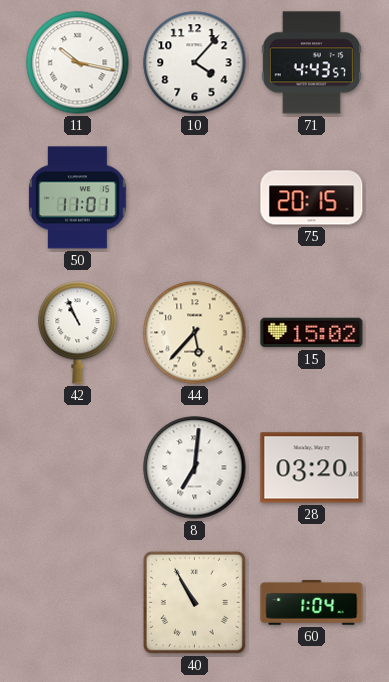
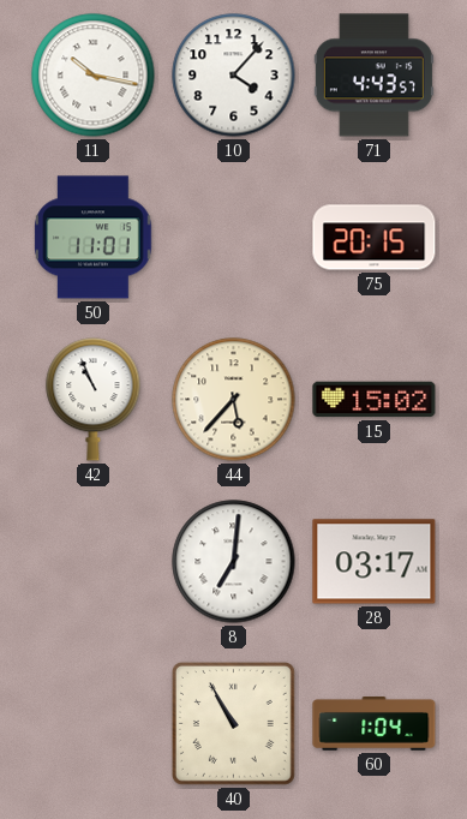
28: 03:20 -> 03:17
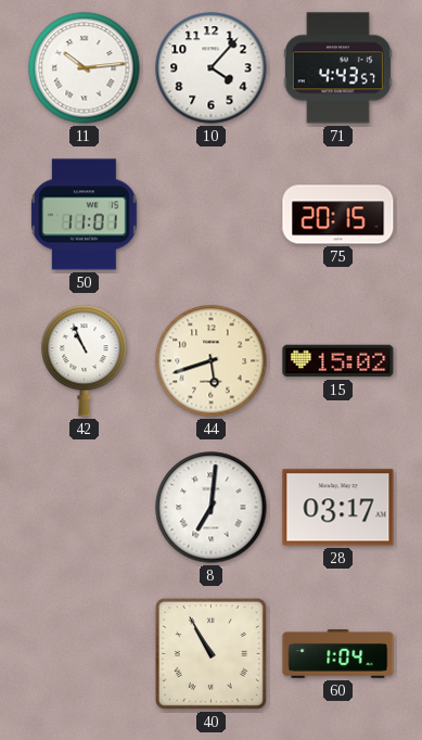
11: 10:17 -> 10:14
44: 5:37 -> 5:42
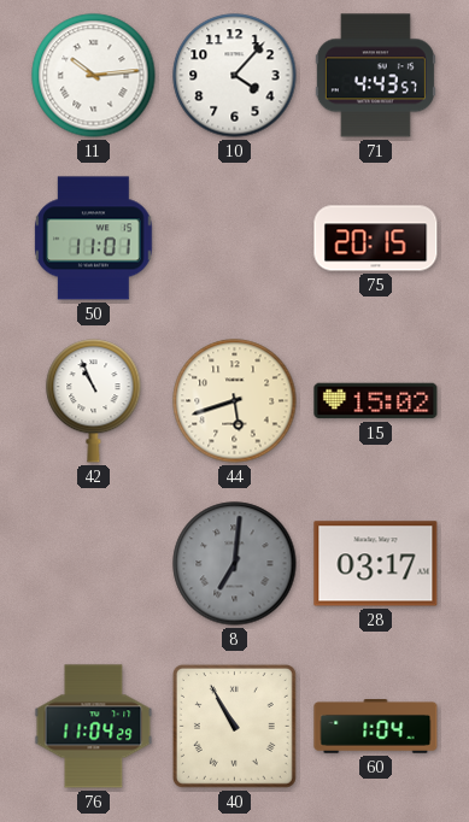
8 dial: white -> grey
76: none -> 11:04
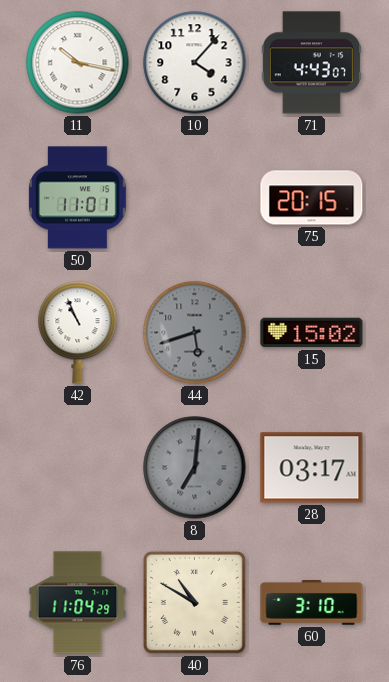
11: 10:14 -> 10:17
71: 4:43:57 -> 4:43:07
44 dial: cream -> grey
40: 10:55 -> 10:50
60: 1:04 -> 3:10
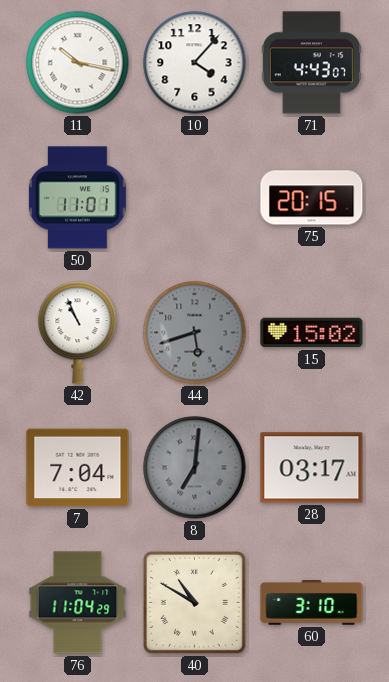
7: none -> 7:04
